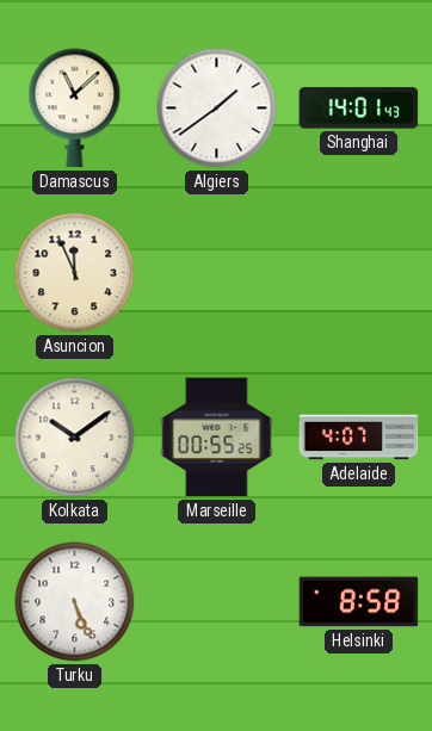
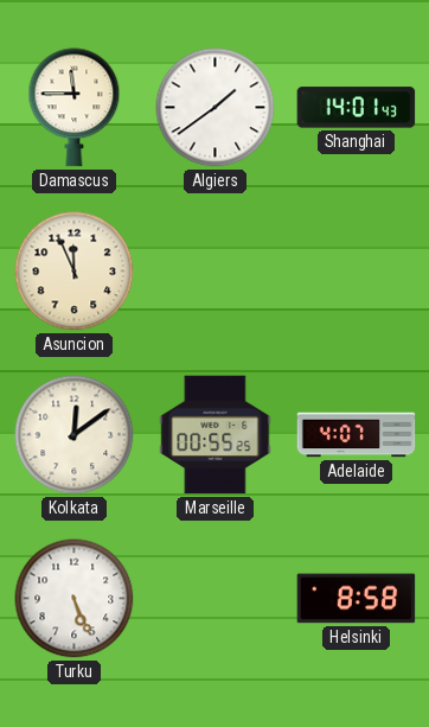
Damascus: 11:08 -> 11:45
Kolkata: 10:09 -> 12:09
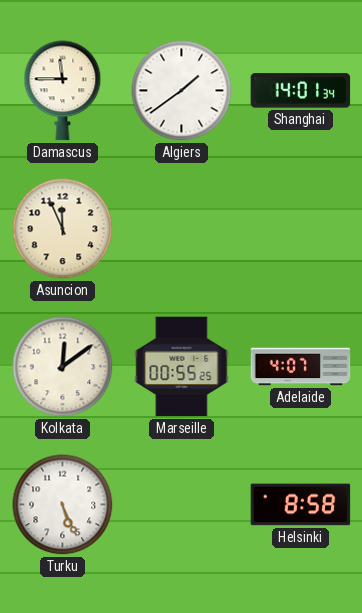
Shanghai: 14:01:43 -> 14:01:34
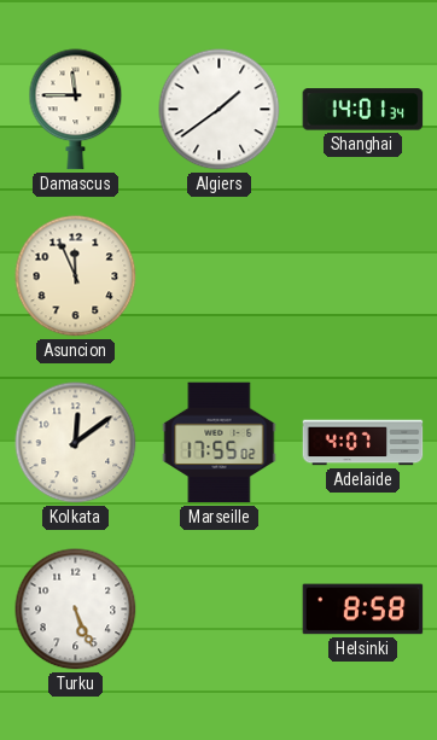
Marseille: 00:55 -> 17:55
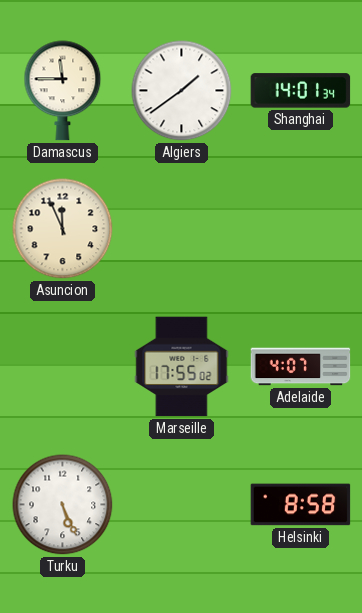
Kolkata: 12:09 -> none
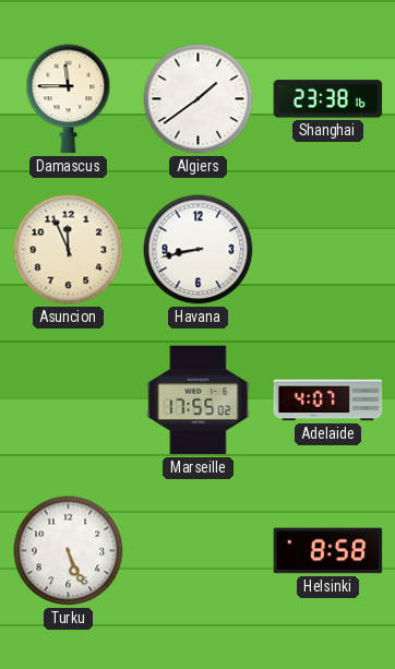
Shanghai: 14:01 -> 23:38
Havana: none -> 8:43
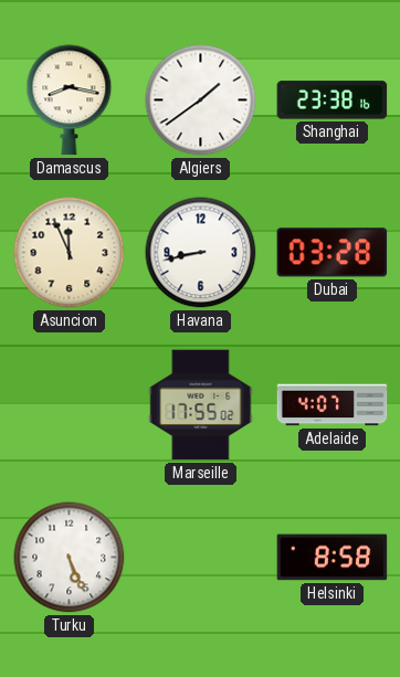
Damascus: 11:45 -> 8:17
Dubai: none -> 03:28
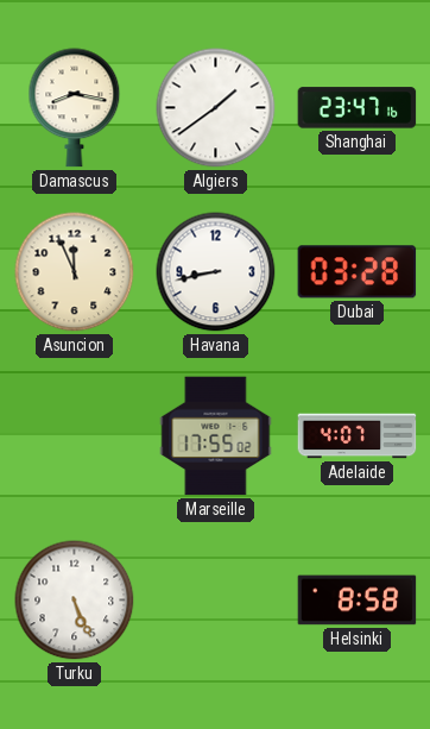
Shanghai: 23:38 -> 23:47
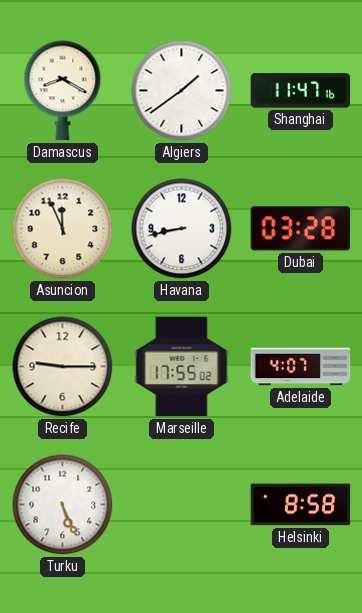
Damascus: 8:17 -> 8:20
Shanghai: 23:47 -> 11:47
Recife: none -> 9:15
